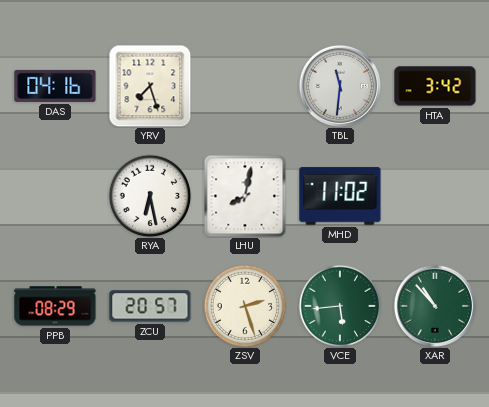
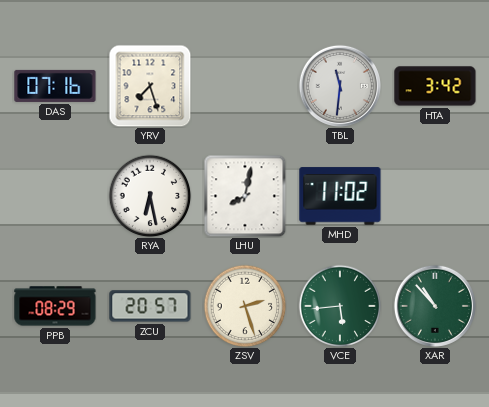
DAS: 04:16 -> 07:16
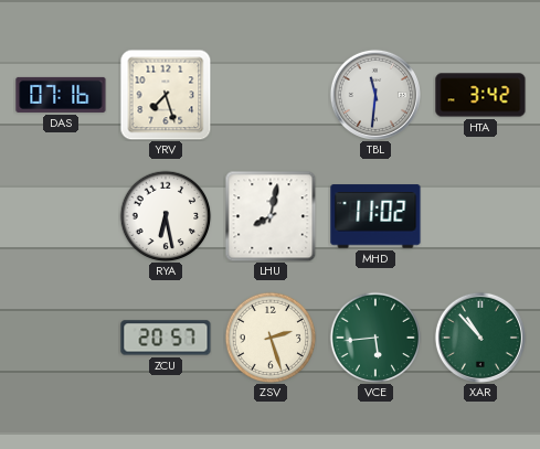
PPB: 08:29 -> none
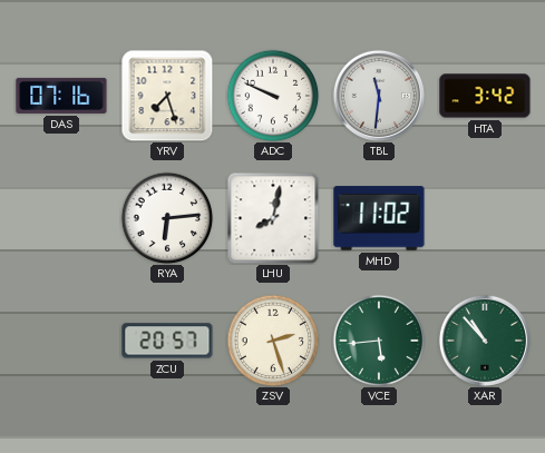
ADC: none -> 9:49
RYA: 6:28 -> 6:14
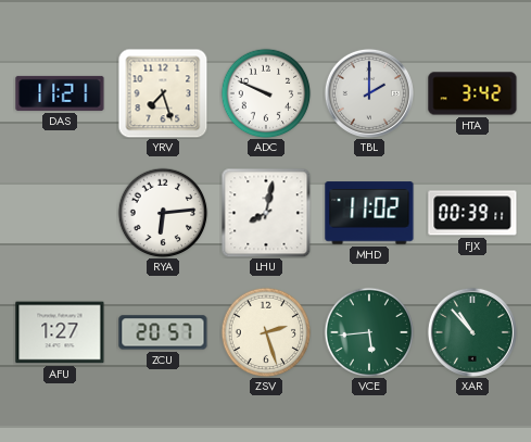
DAS: 07:16 -> 11:21
TBL: 11:31 -> 2:00
FJX: none -> 00:39
AFU: none -> 1:27
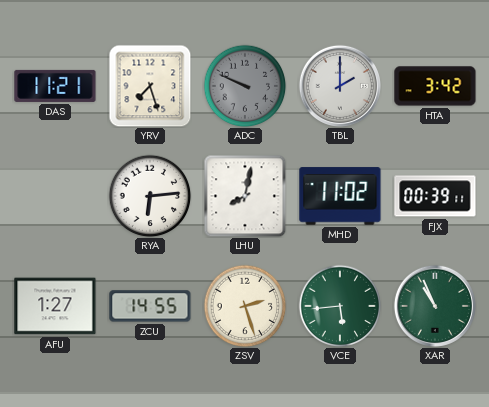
ADC dial: white -> grey
ZCU: 20:57 -> 14:55
XAR: 10:53 -> 10:56
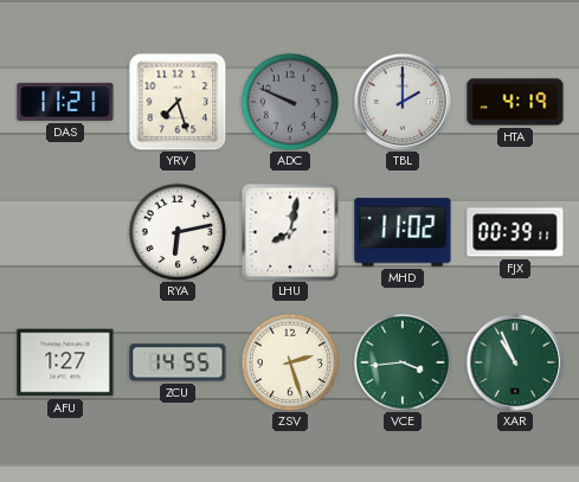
HTA: 3:42 -> 4:19
RYA: 6:14 -> 6:13
VCE: 5:44 -> 3:44
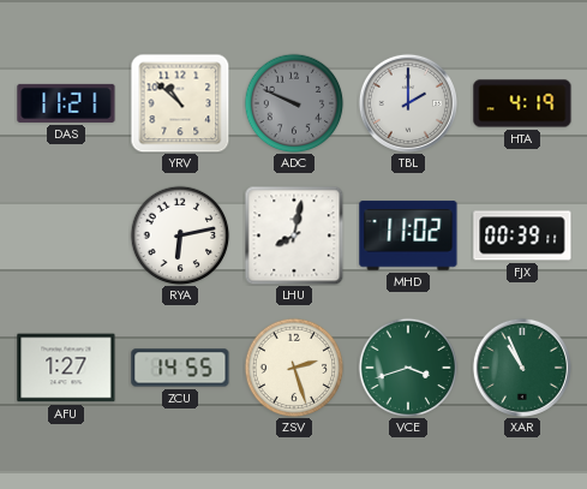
YRV: 7:27 -> 10:52
VCE: 3:44 -> 3:42
